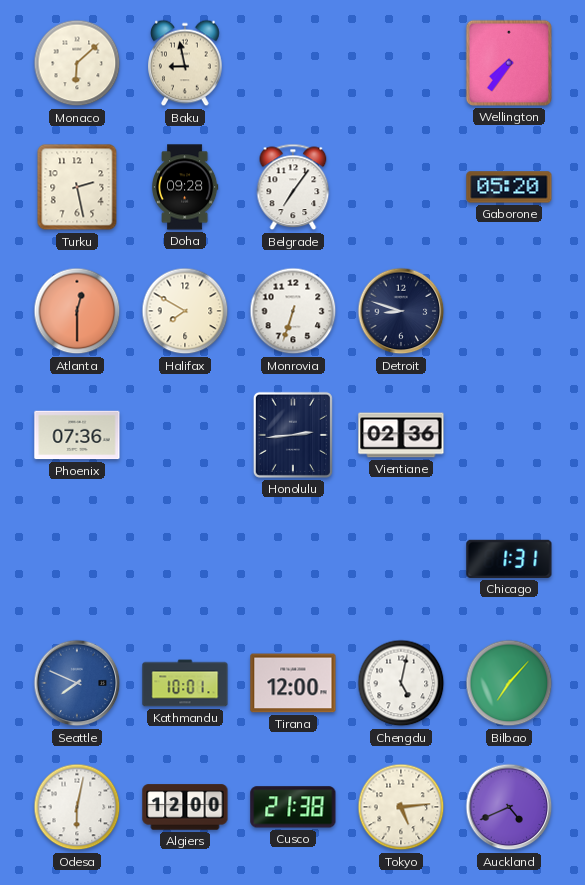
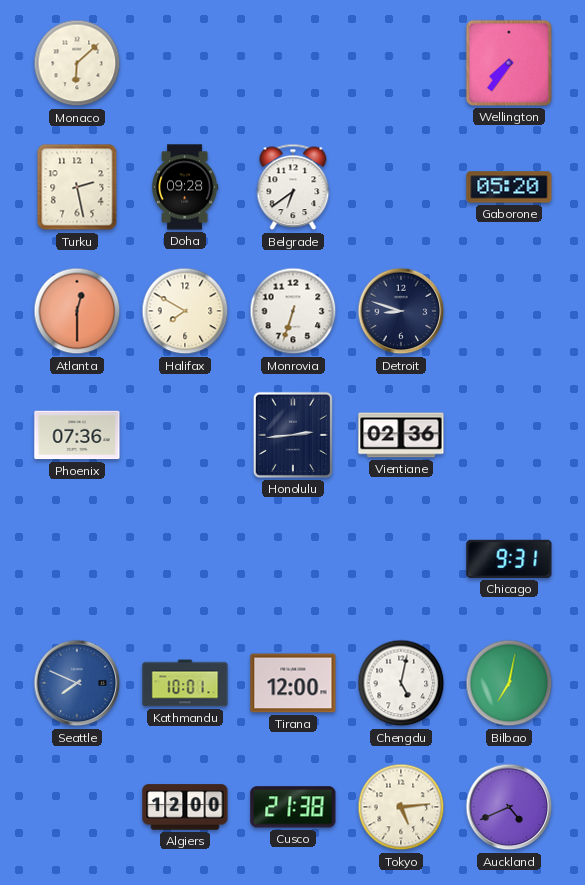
Baku: 8:58 -> none
Belgrade: 7:06 -> 6:39
Chicago: 1:31 -> 9:31
Bilbao: 7:07 -> 7:02
Odesa: 6:02 -> none
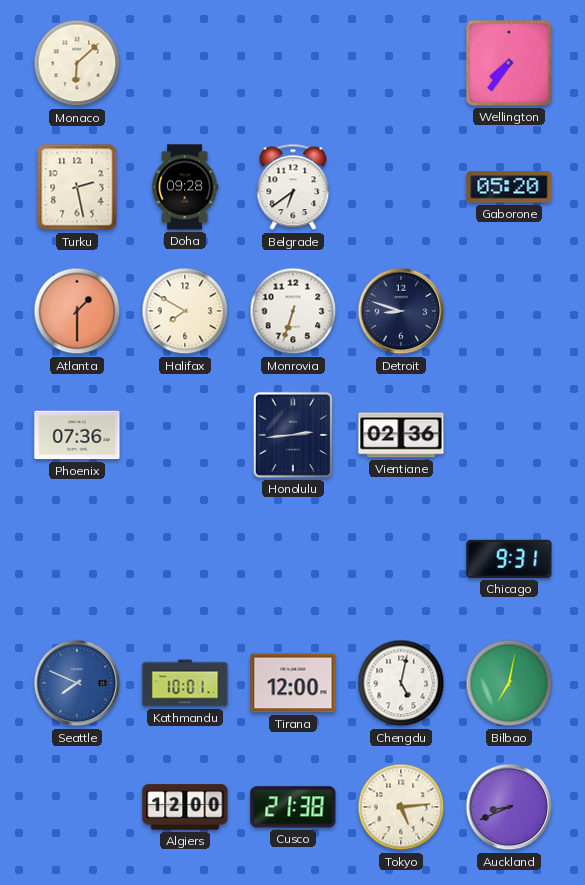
Atlanta: 12:30 -> 1:30
Auckland: 4:41 -> 8:41
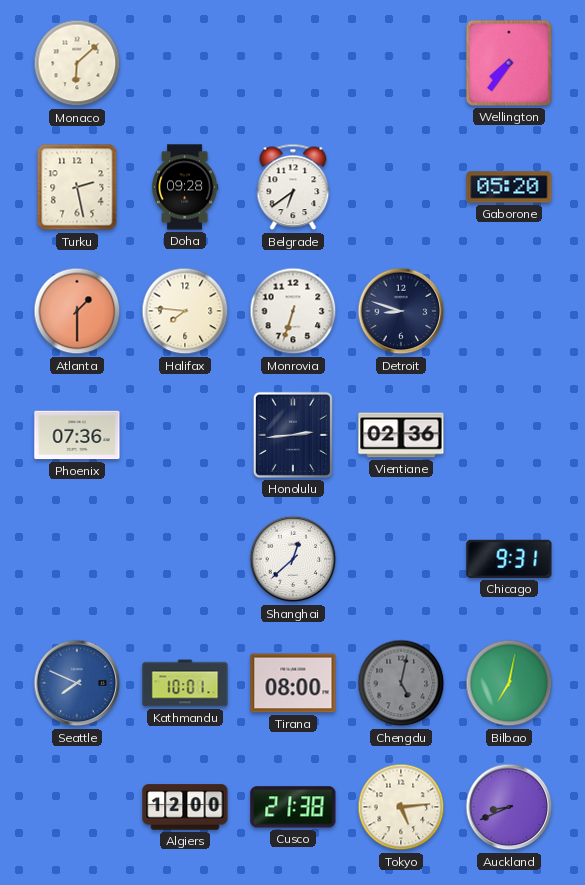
Halifax: 7:50 -> 7:46
Shanghai: none -> 12:38
Tirana: 12:00 -> 08:00
Chengdu dial: white -> grey
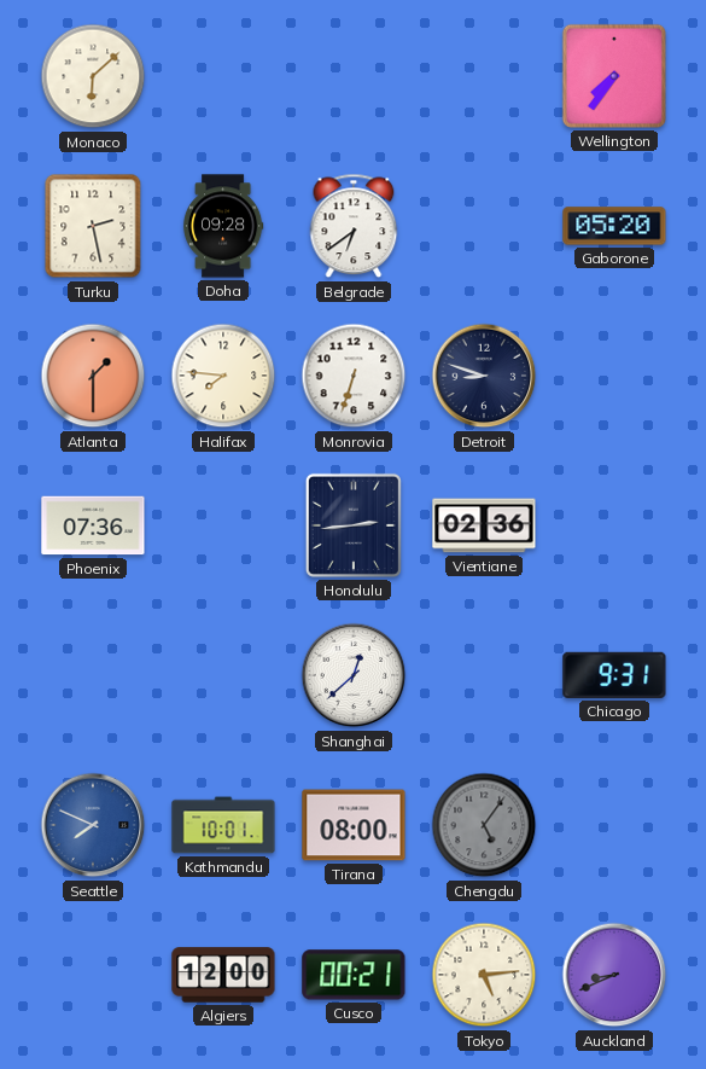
Chengdu: 5:02 -> 5:06
Bilbao: 7:02 -> none
Cusco: 21:38 -> 00:21
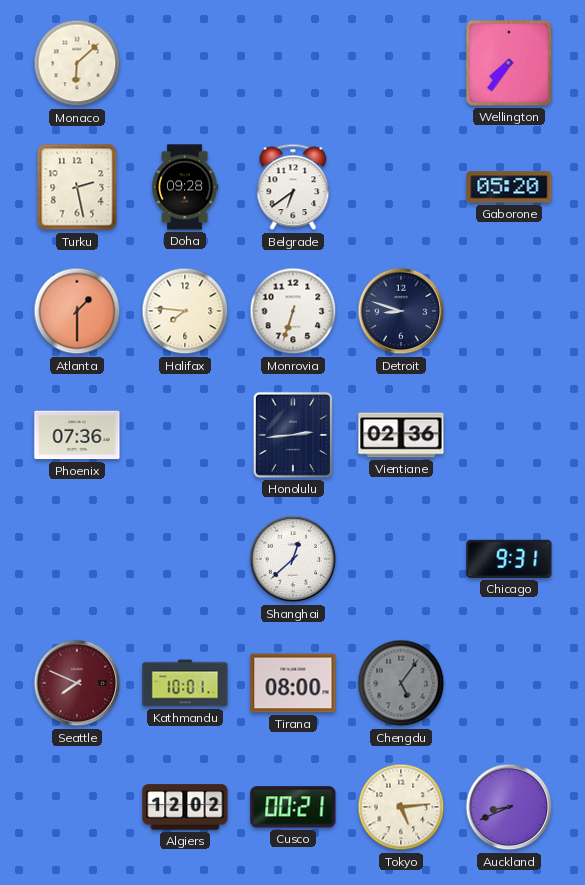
Seattle dial: blue -> burgundy
Algiers: 12:00 -> 12:02
